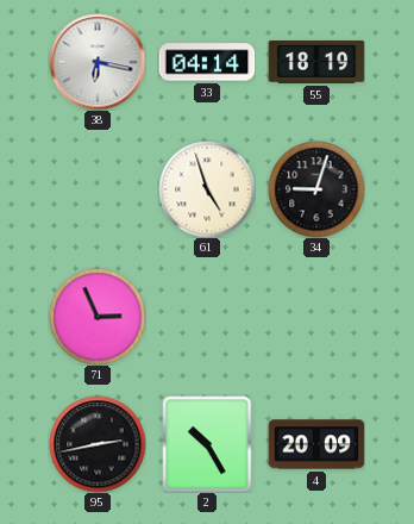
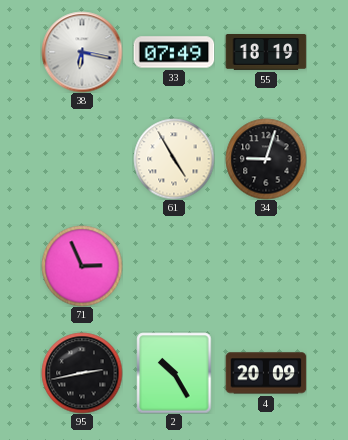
33: 04:14 -> 07:49
61: 4:57 -> 4:55
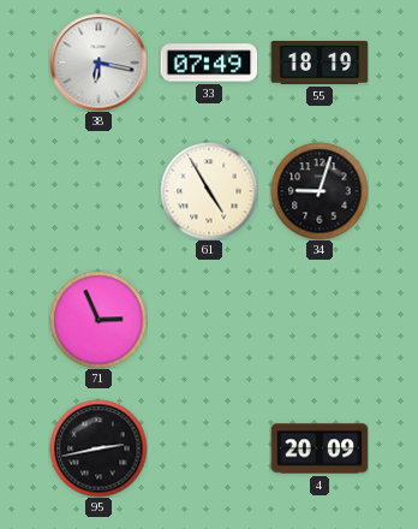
2: 10:25 -> none
